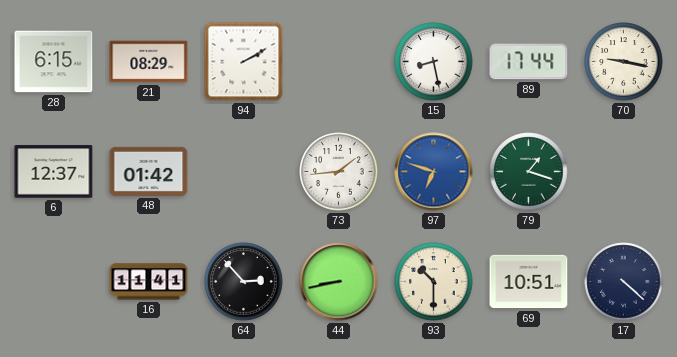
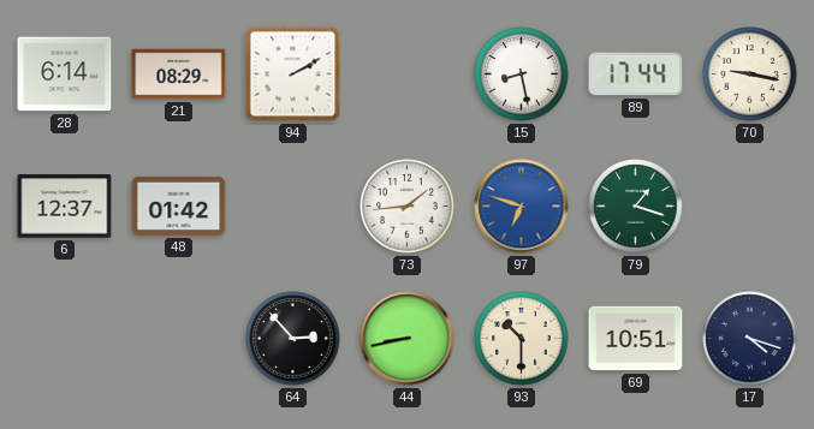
28: 6:15 -> 6:14
16: 11:41 -> none
17: 4:22 -> 4:18
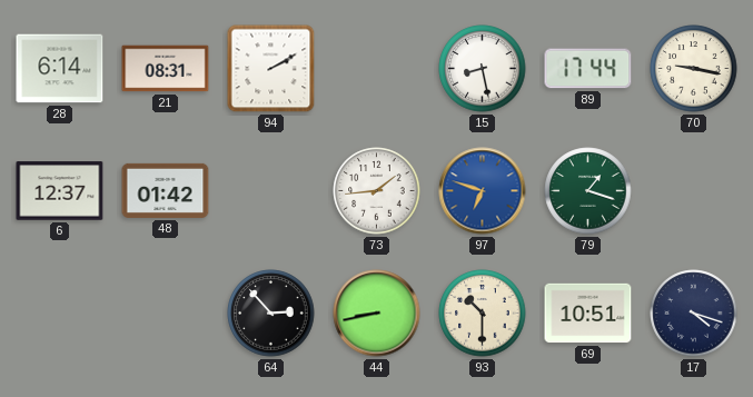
21: 08:29 -> 08:31
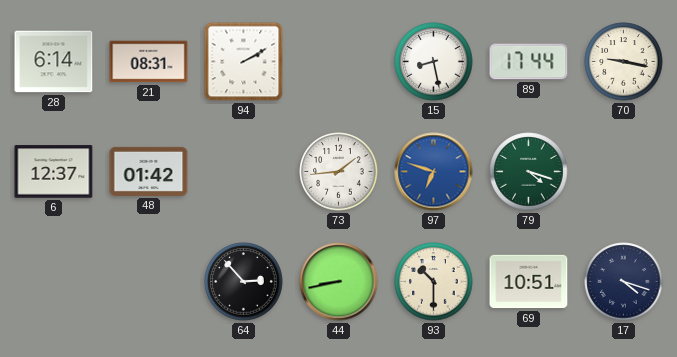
79: 1:18 -> 4:18
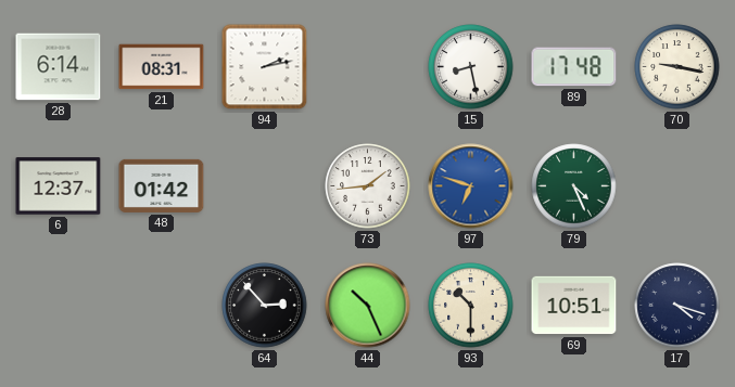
94: 2:10 -> 2:13
89: 17:44 -> 17:48
79: 4:18 -> 4:26
44: 8:43 -> 10:26
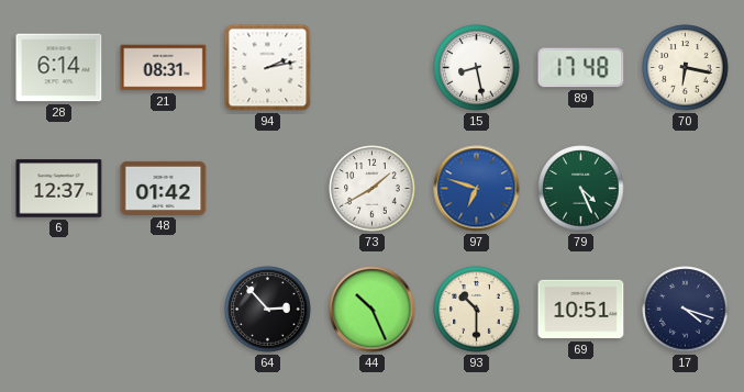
70: 9:17 -> 6:17
73: 1:44 -> 1:40
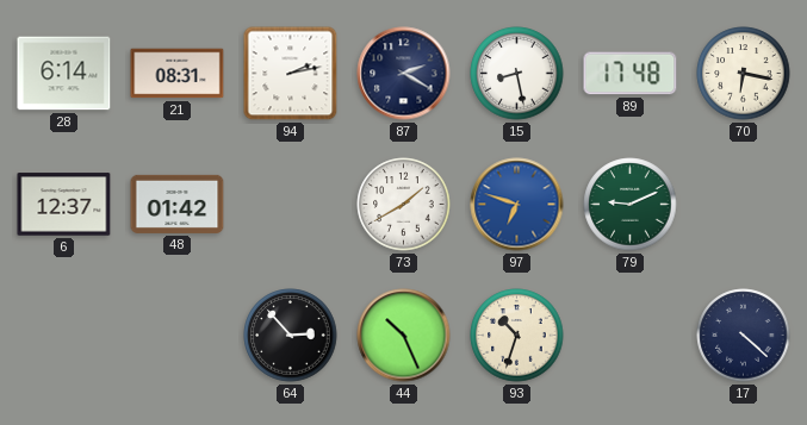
87: none -> 2:20
79: 4:26 -> 9:11
93: 10:30 -> 10:33
69: 10:51 -> none
17: 4:18 -> 4:22
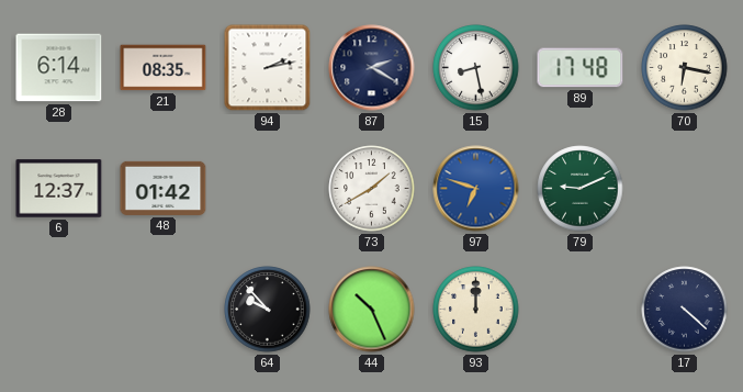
21: 08:31 -> 08:35
64: 2:53 -> 9:53
93: 10:33 -> 12:00
